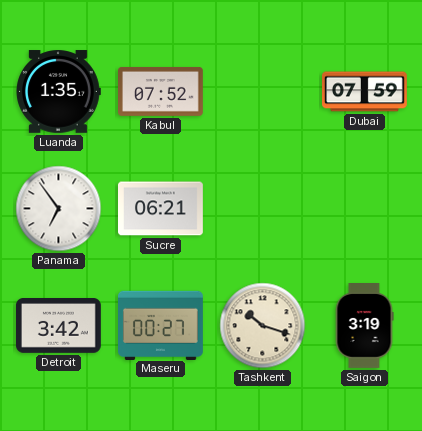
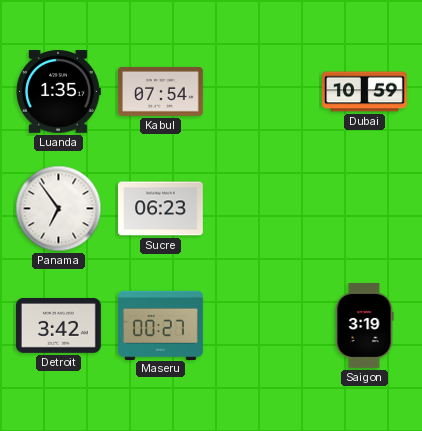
Kabul: 07:52 -> 07:54
Dubai: 07:59 -> 10:59
Sucre: 06:21 -> 06:23
Tashkent: 10:18 -> none
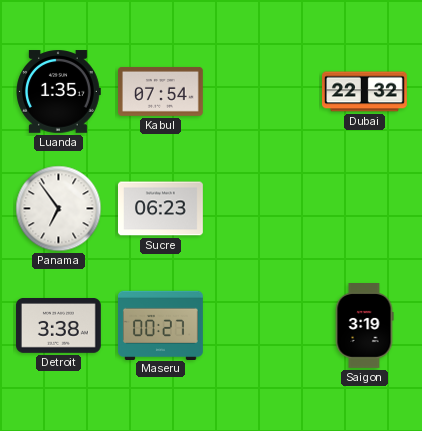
Dubai: 10:59 -> 22:32
Detroit: 3:42 -> 3:38
